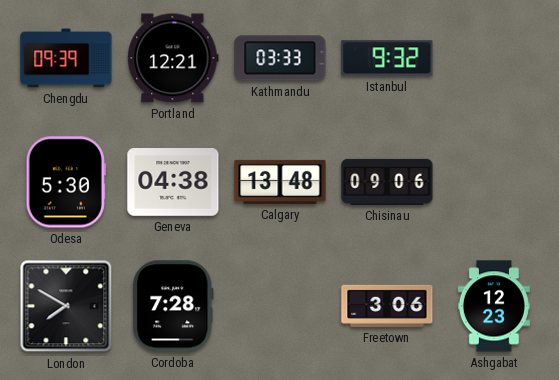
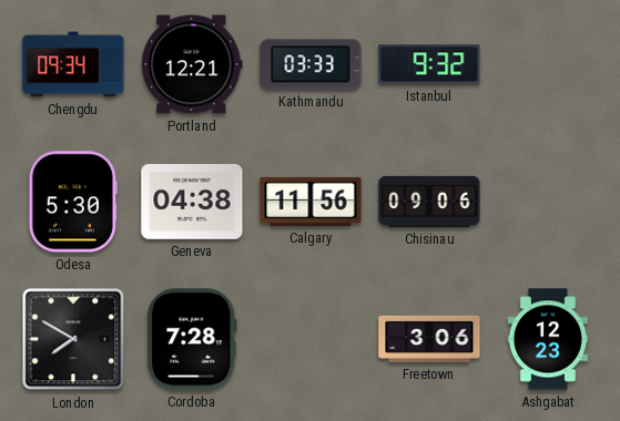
Chengdu: 09:39 -> 09:34
Calgary: 13:48 -> 11:56
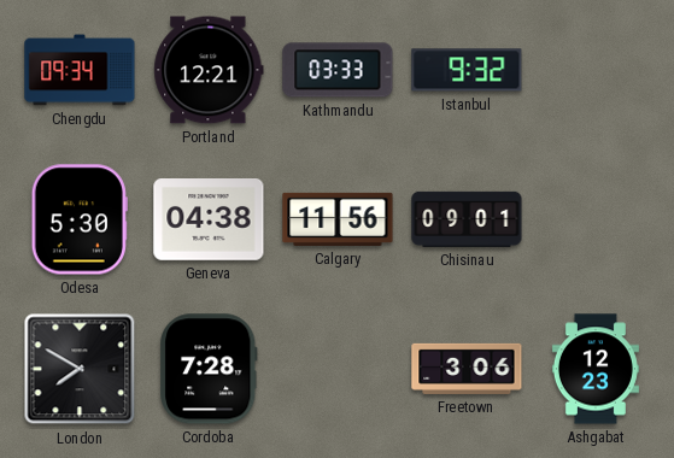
Chisinau: 09:06 -> 09:01
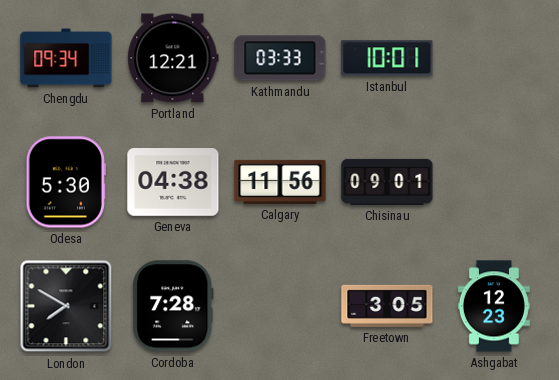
Istanbul: 9:32 -> 10:01
Freetown: 3:06 -> 3:05
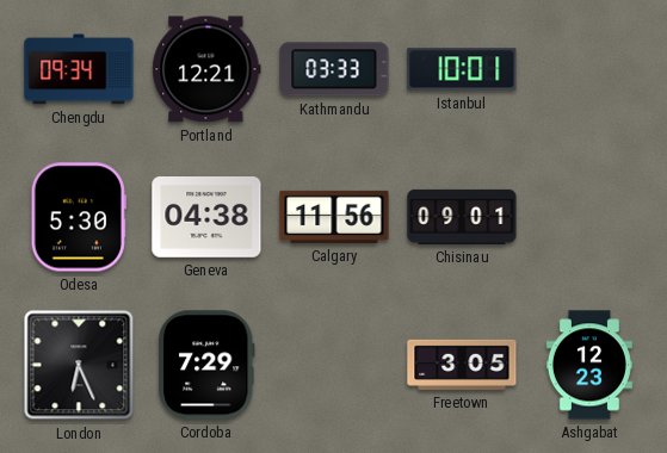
London: 7:50 -> 6:26
Cordoba: 7:28 -> 7:29
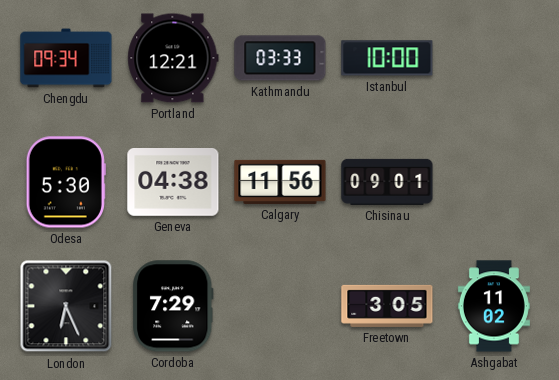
Istanbul: 10:01 -> 10:00
Ashgabat: 12:23 -> 11:02
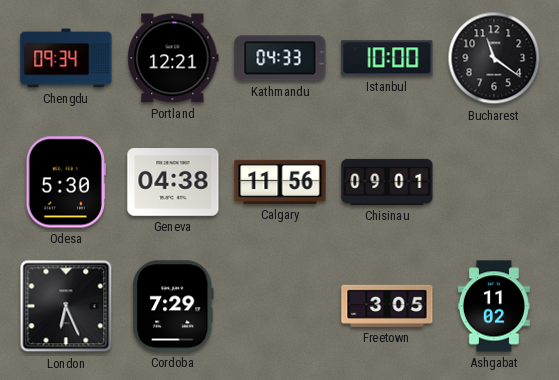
Kathmandu: 03:33 -> 04:33
Bucharest: none -> 11:21
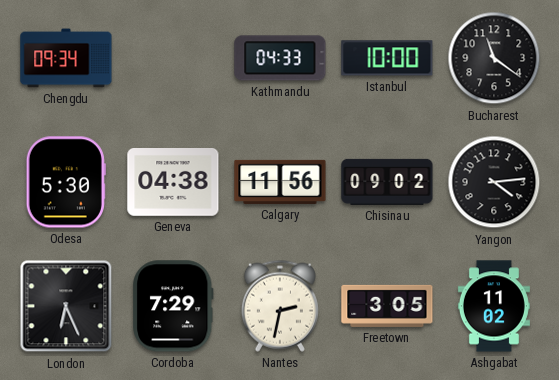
Portland: 12:21 -> none
Chisinau: 09:01 -> 09:02
Yangon: none -> 4:14
Nantes: none -> 2:32
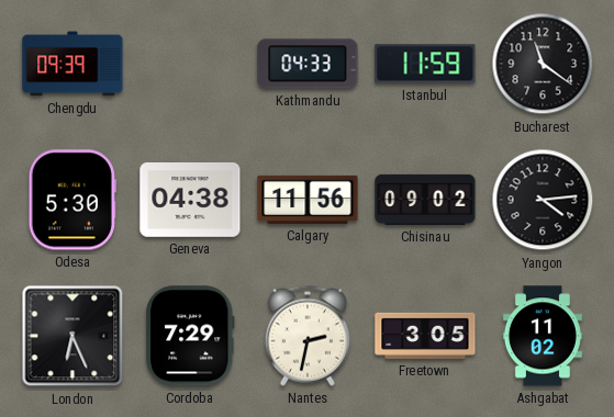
Chengdu: 09:34 -> 09:39
Istanbul: 10:00 -> 11:59
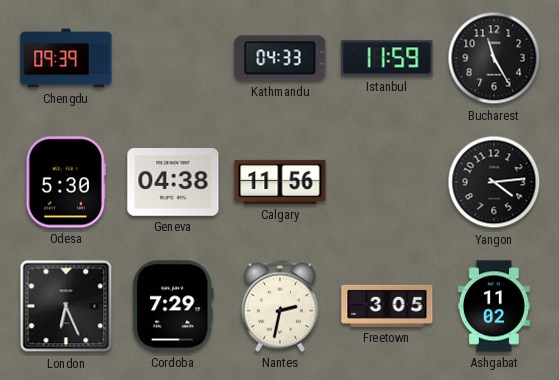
Bucharest: 11:21 -> 11:25
Chisinau: 09:02 -> none
